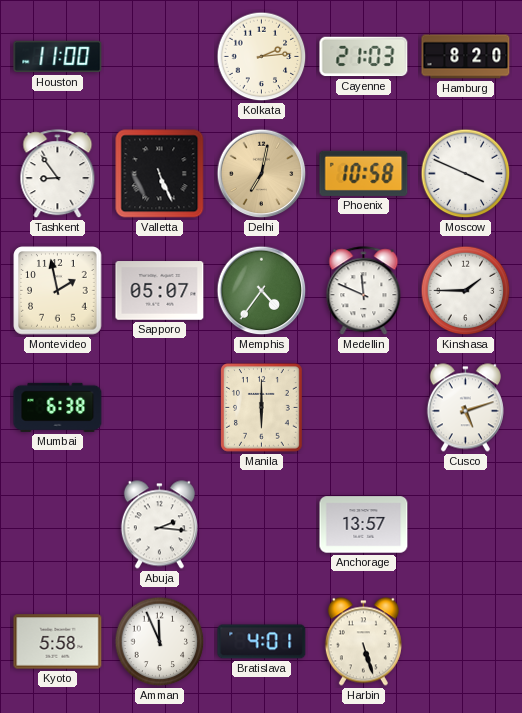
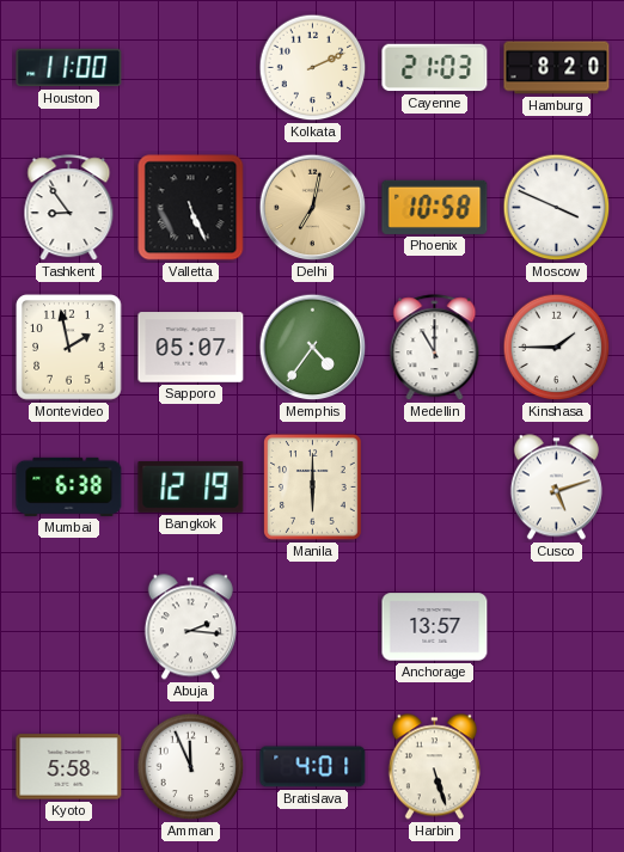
Kolkata: 2:14 -> 2:11
Medellin: 11:49 -> 11:00
Bangkok: none -> 12:19
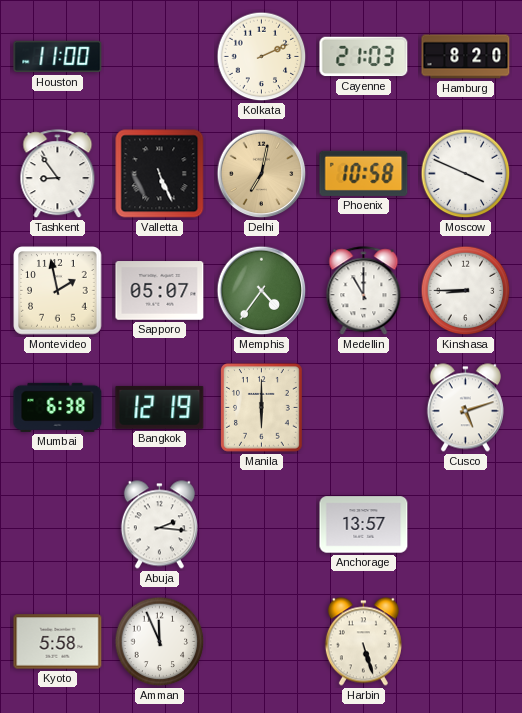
Kinshasa: 1:45 -> 8:45
Bratislava: 4:01 -> none
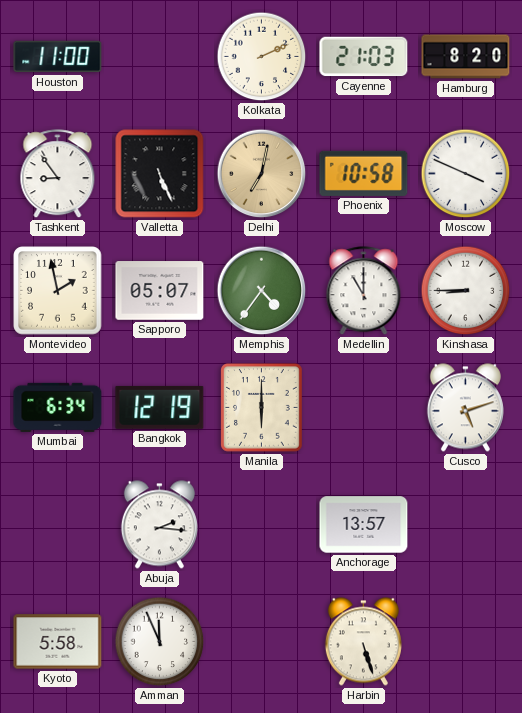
Mumbai: 6:38 -> 6:34
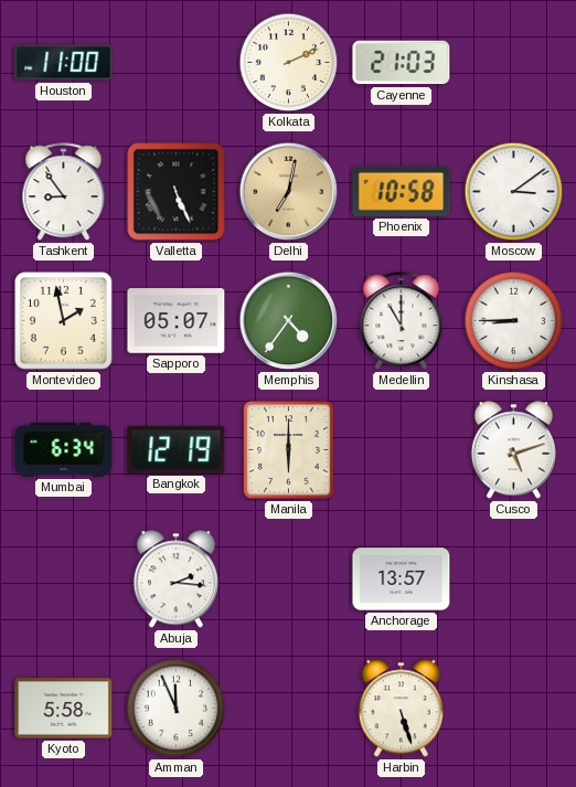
Hamburg: 8:20 -> none
Moscow: 3:49 -> 3:09
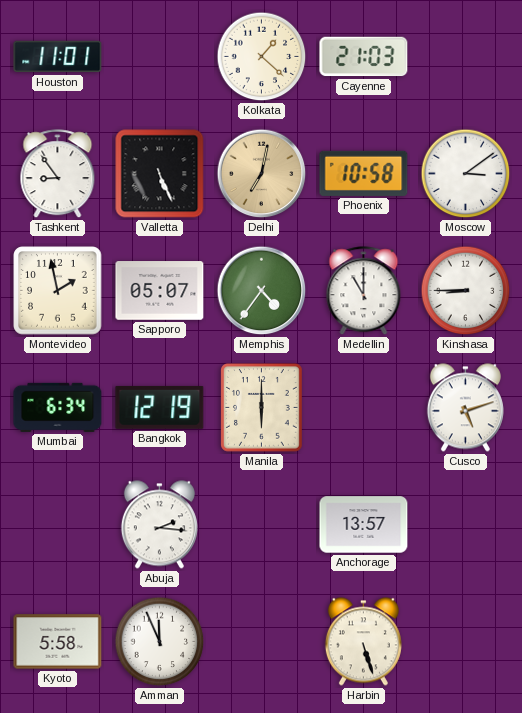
Houston: 11:00 -> 11:01
Kolkata: 2:11 -> 1:22
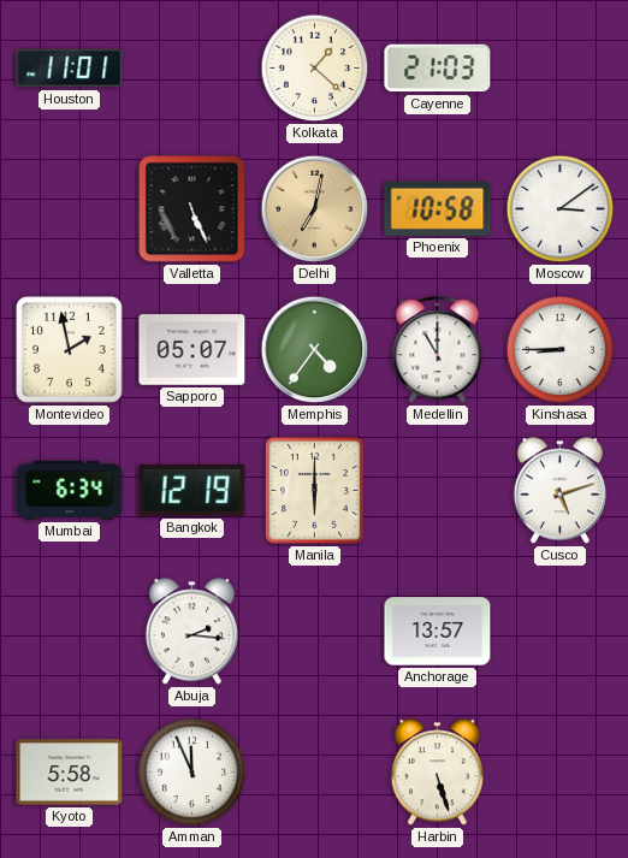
Tashkent: 8:54 -> none
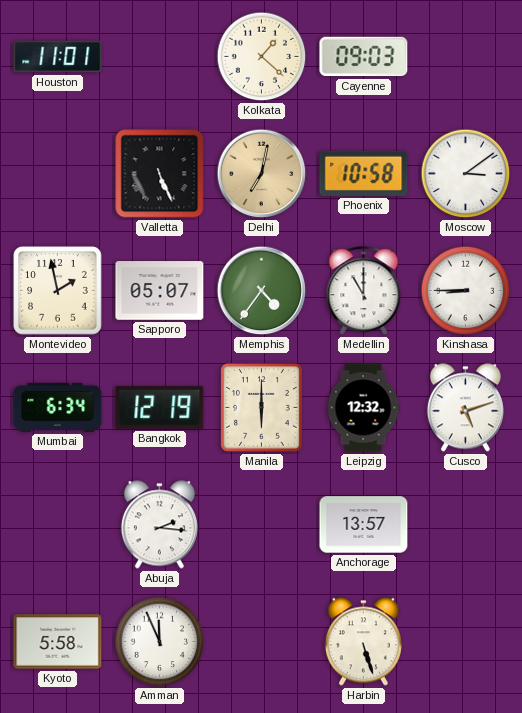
Cayenne: 21:03 -> 09:03
Leipzig: none -> 12:32
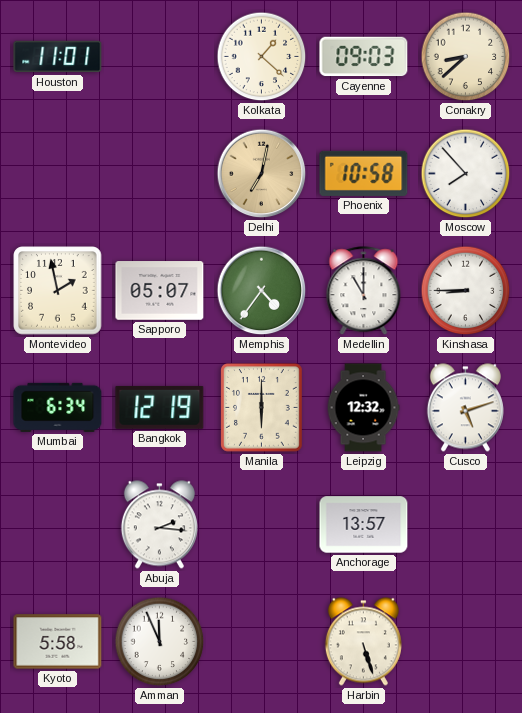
Conakry: none -> 8:38
Valletta: 5:26 -> none
Moscow: 3:09 -> 7:53
